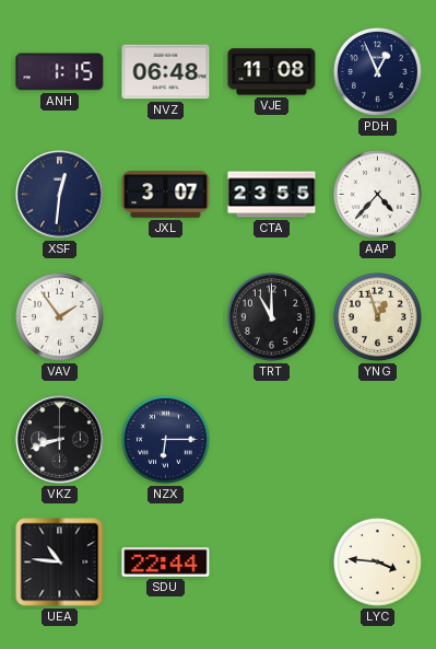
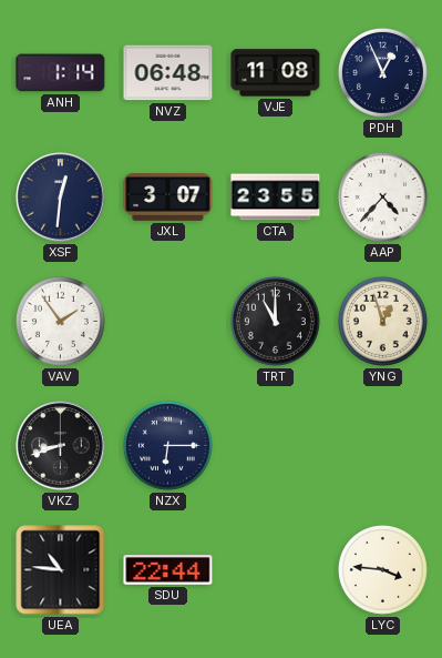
ANH: 1:15 -> 1:14
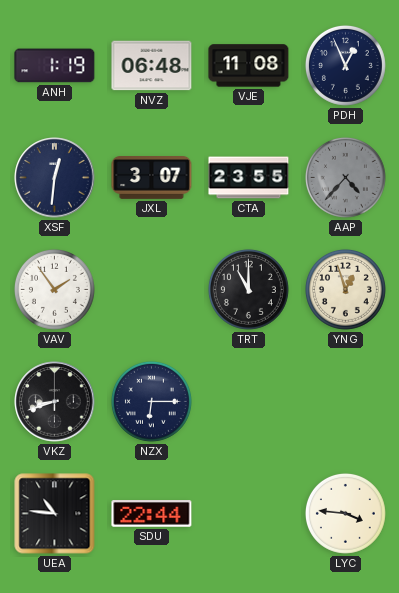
ANH: 1:14 -> 1:19
AAP dial: white -> grey
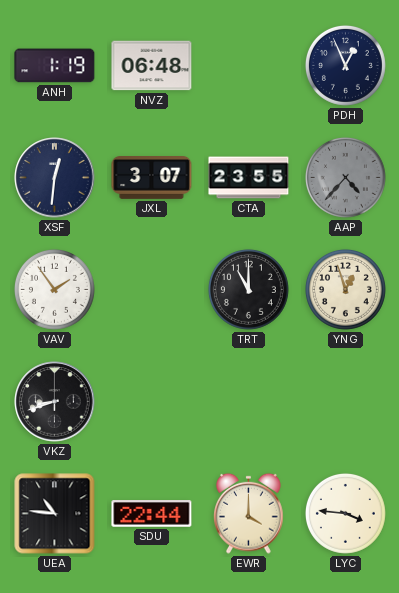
VJE: 11:08 -> none
NZX: 6:15 -> none
EWR: none -> 4:00
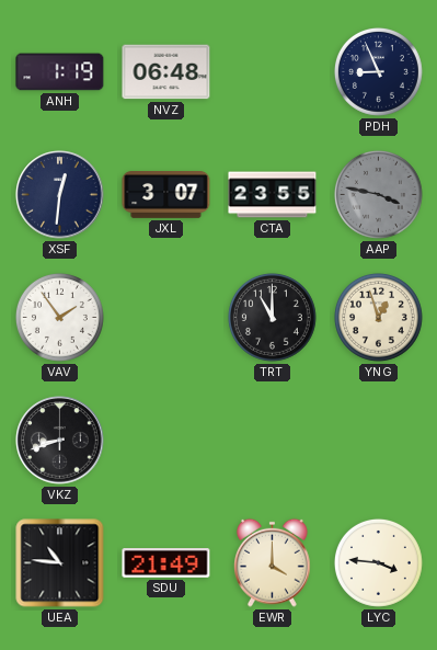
PDH: 12:56 -> 8:56
AAP: 4:37 -> 3:47
SDU: 22:44 -> 21:49
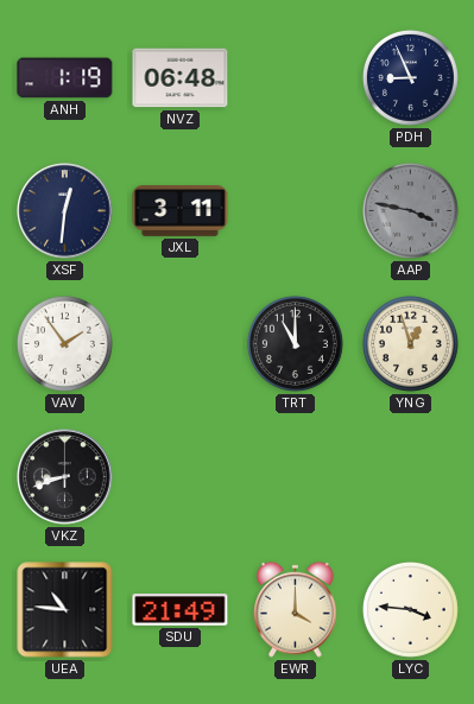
JXL: 3:07 -> 3:11
CTA: 23:55 -> none
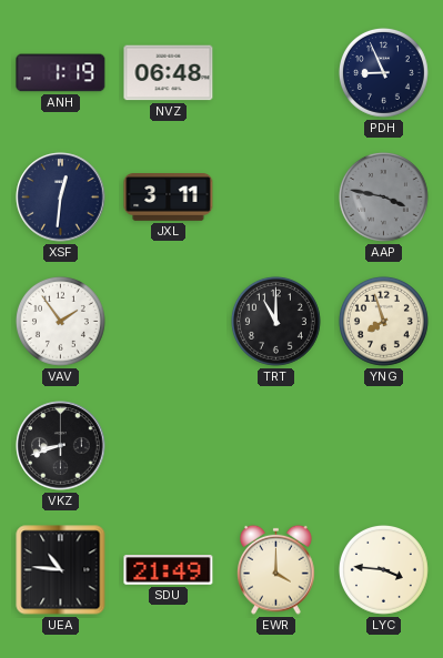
YNG: 12:57 -> 7:57
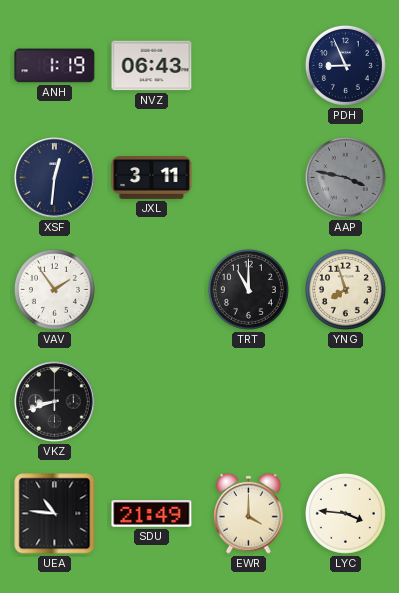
NVZ: 06:48 -> 06:43
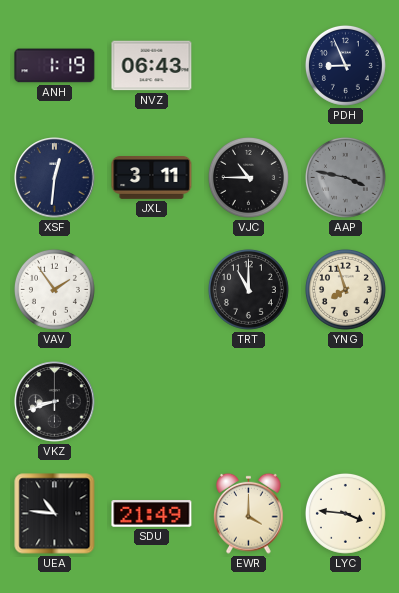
VJC: none -> 10:45
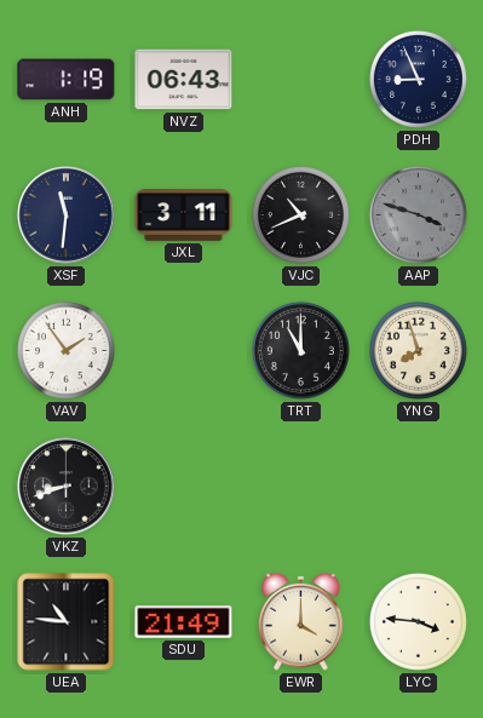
XSF: 12:31 -> 11:31
VJC: 10:45 -> 10:41
AAP: 3:47 -> 3:48
